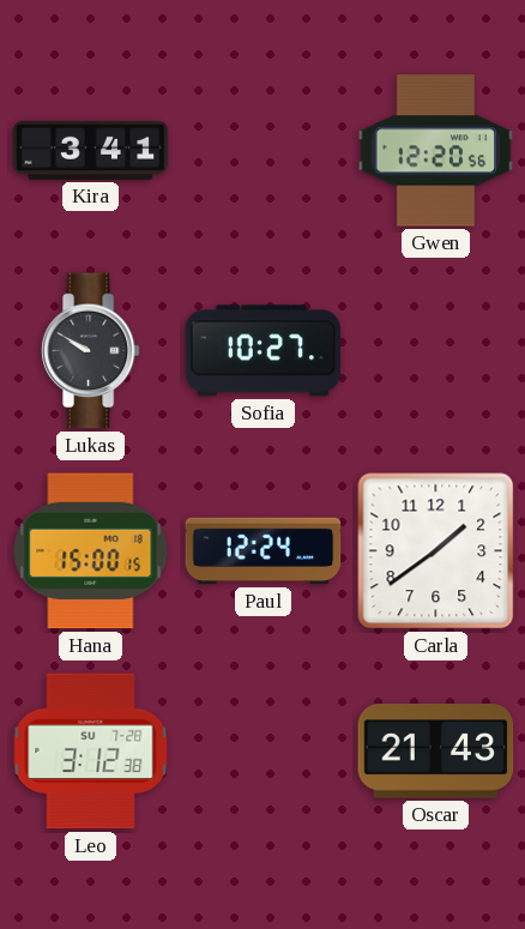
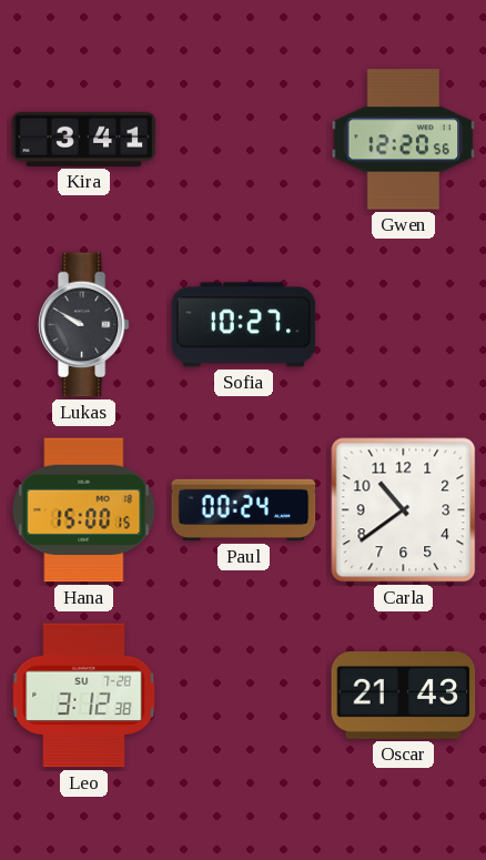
Paul: 12:24 -> 00:24
Carla: 1:39 -> 10:39
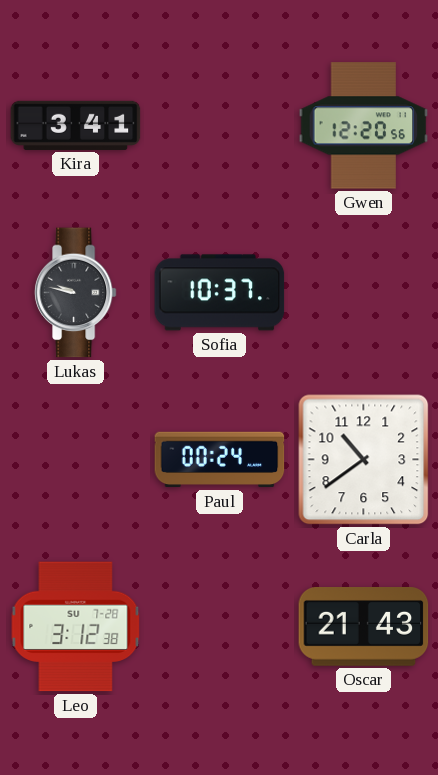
Lukas: 9:50 -> 9:47
Sofia: 10:27 -> 10:37
Hana: 15:00 -> none
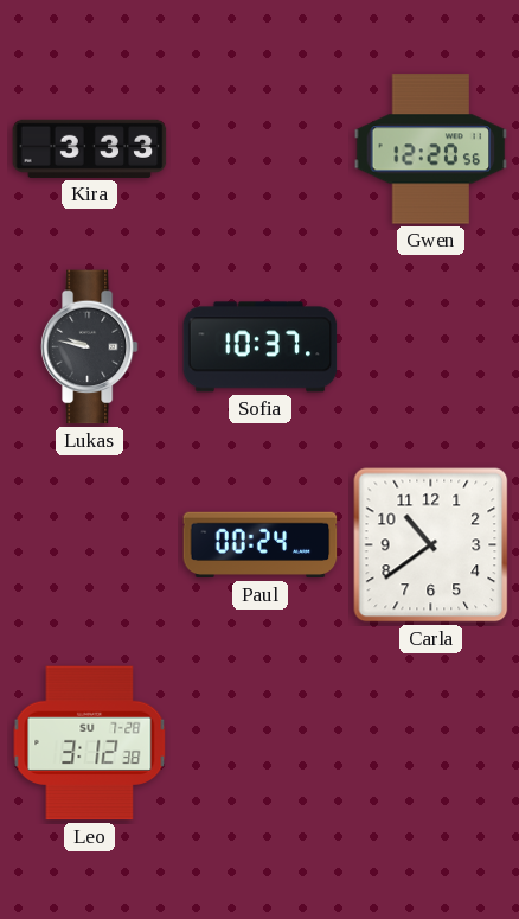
Kira: 3:41 -> 3:33
Oscar: 21:43 -> none
